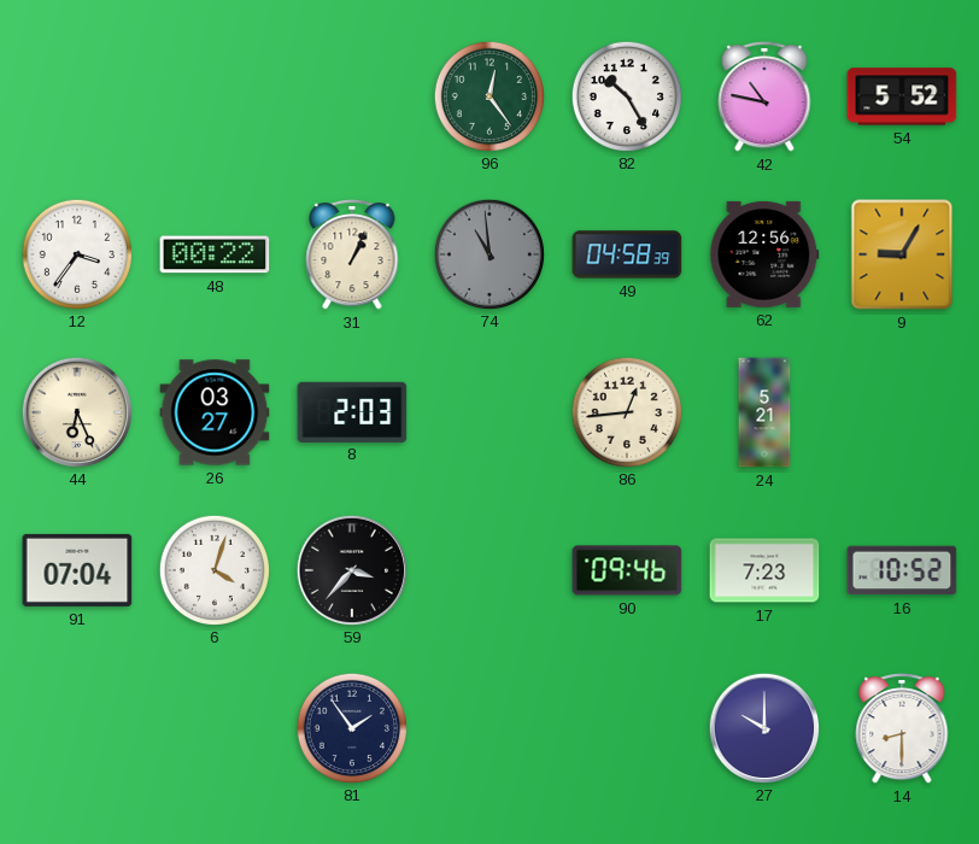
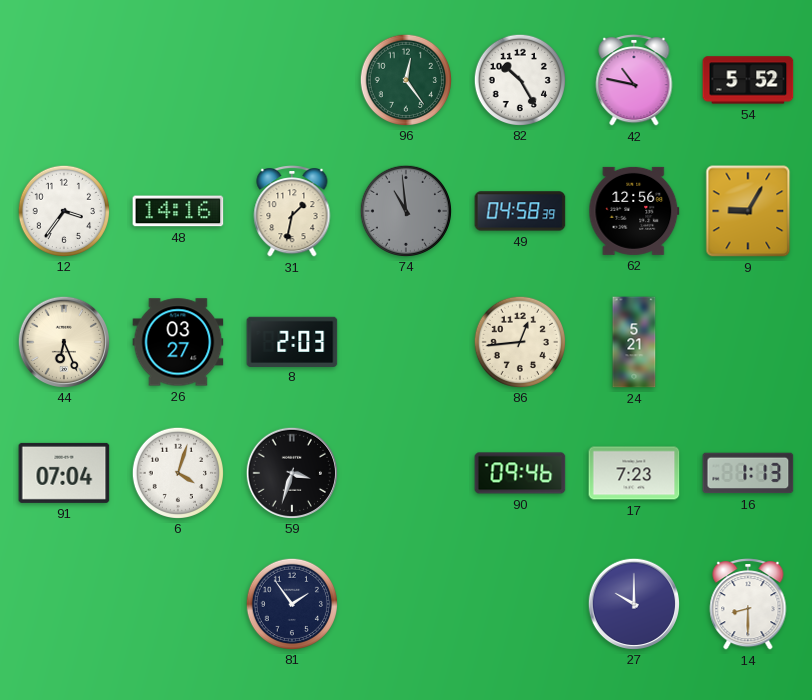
48: 00:22 -> 14:16
31: 1:04 -> 1:32
59: 3:37 -> 3:33
16: 10:52 -> 1:13
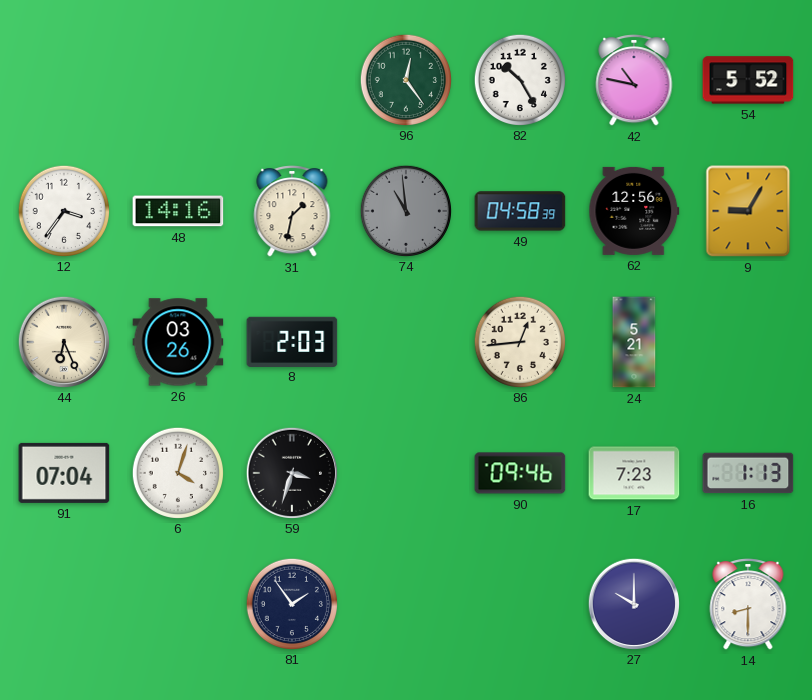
26: 03:27 -> 03:26
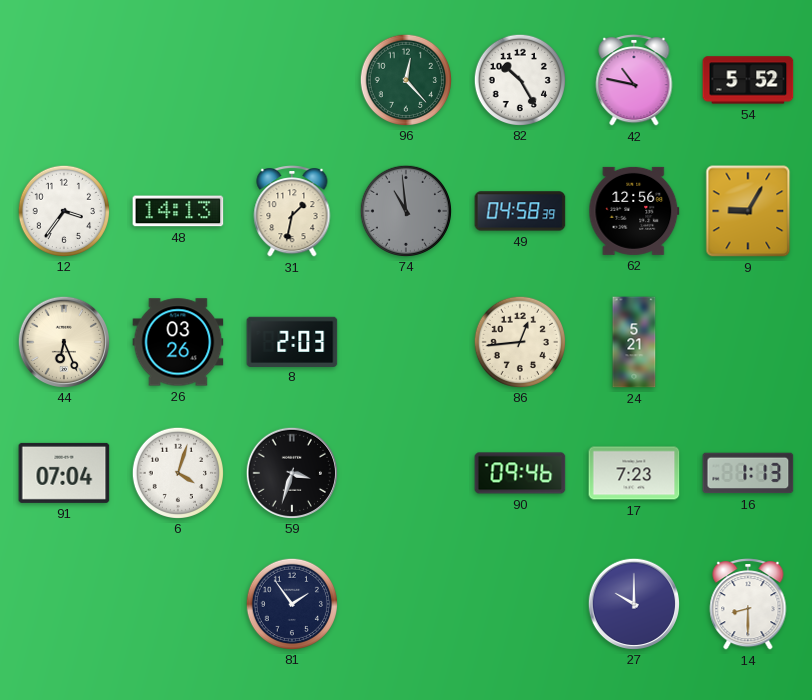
96: 12:24 -> 12:23
48: 14:16 -> 14:13
